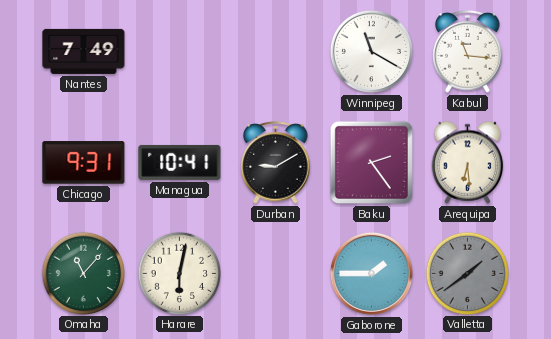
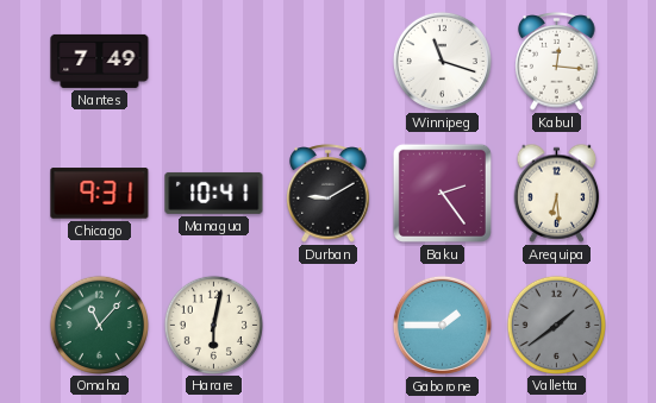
Winnipeg: 11:20 -> 11:18
Kabul: 11:16 -> 12:16
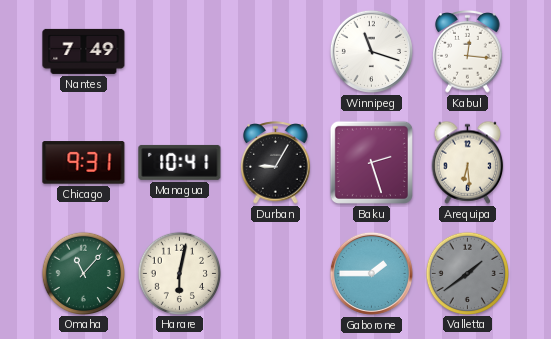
Durban: 9:10 -> 9:05
Baku: 2:24 -> 2:27
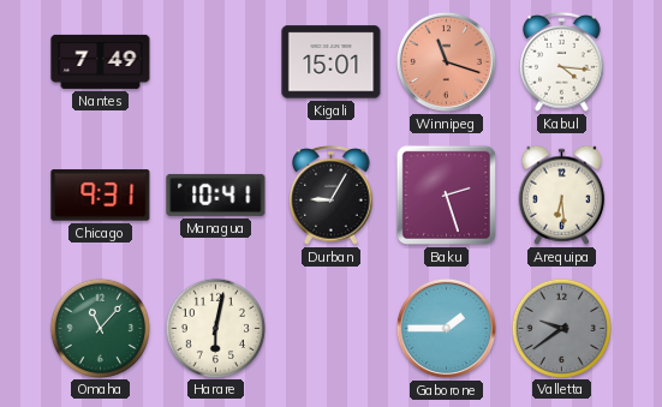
Kigali: none -> 15:01
Winnipeg dial: white -> salmon
Kabul: 12:16 -> 4:16
Valletta: 1:39 -> 9:39
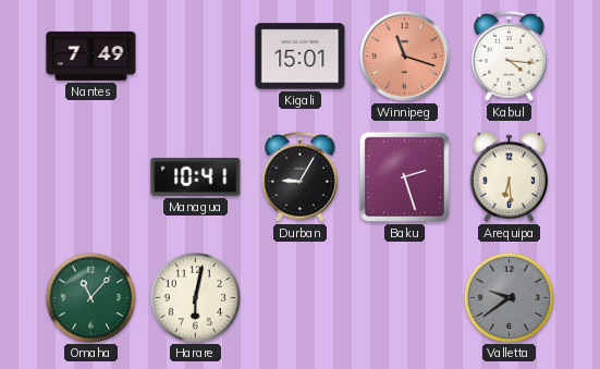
Chicago: 9:31 -> none
Gaborone: 1:45 -> none
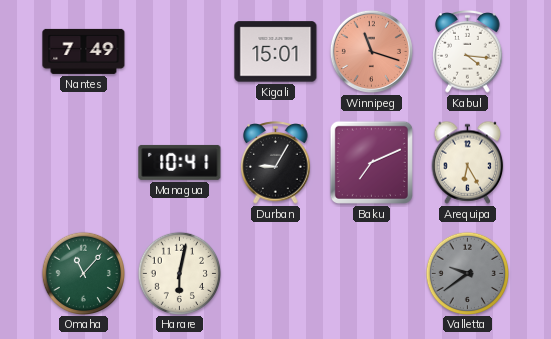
Baku: 2:27 -> 7:11
Arequipa: 6:29 -> 6:25
